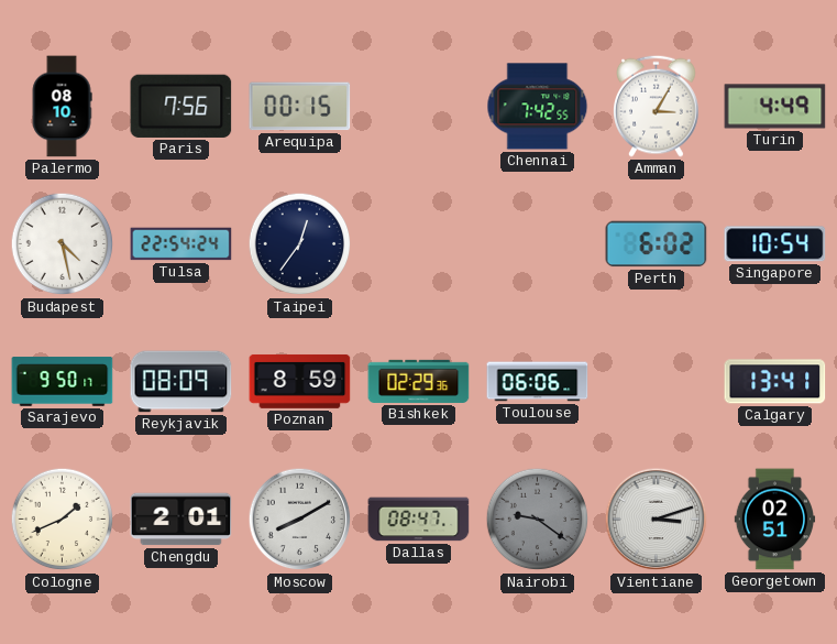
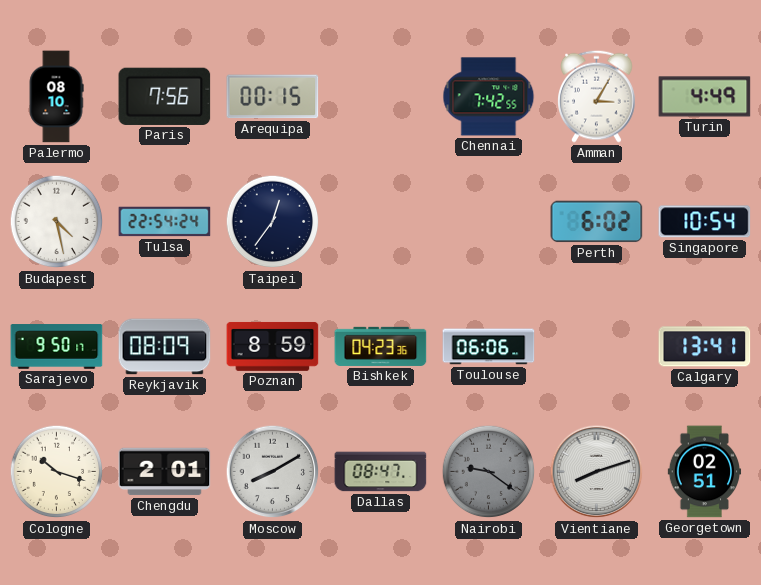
Bishkek: 02:29 -> 04:23
Cologne: 1:41 -> 10:18
Vientiane: 3:12 -> 8:12
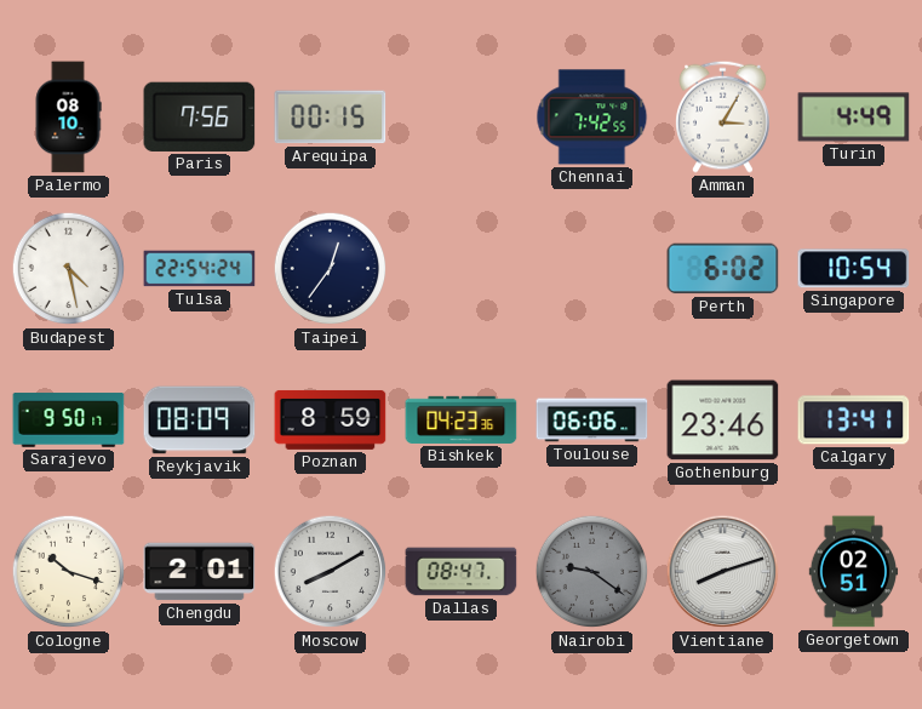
Gothenburg: none -> 23:46
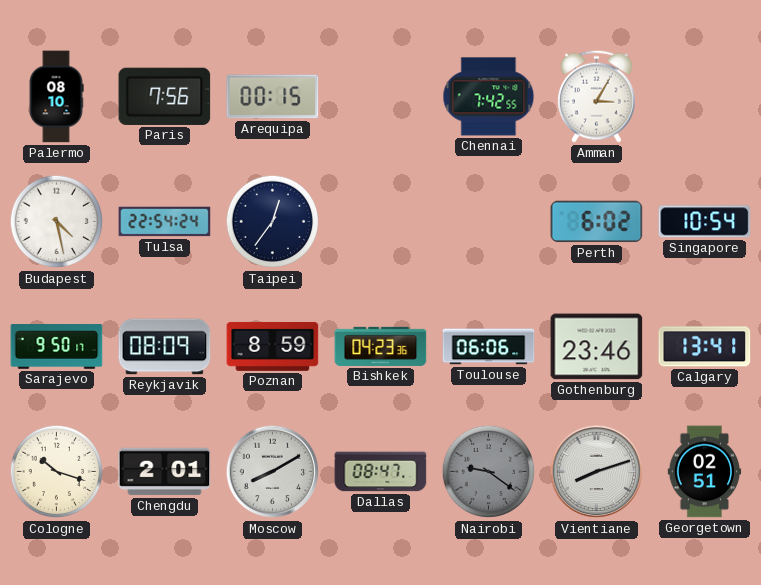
Turin: 4:49 -> none
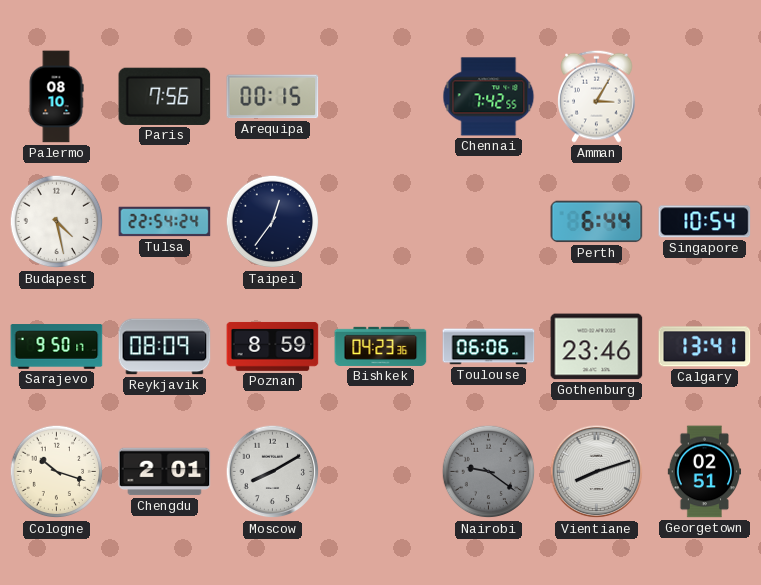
Perth: 6:02 -> 6:44
Dallas: 08:47 -> none
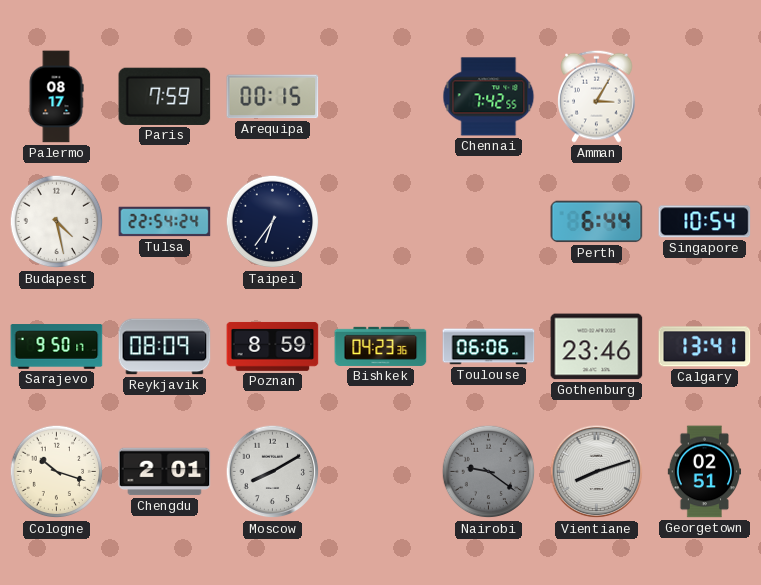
Palermo: 08:10 -> 08:17
Paris: 7:56 -> 7:59
Taipei: 12:36 -> 6:36
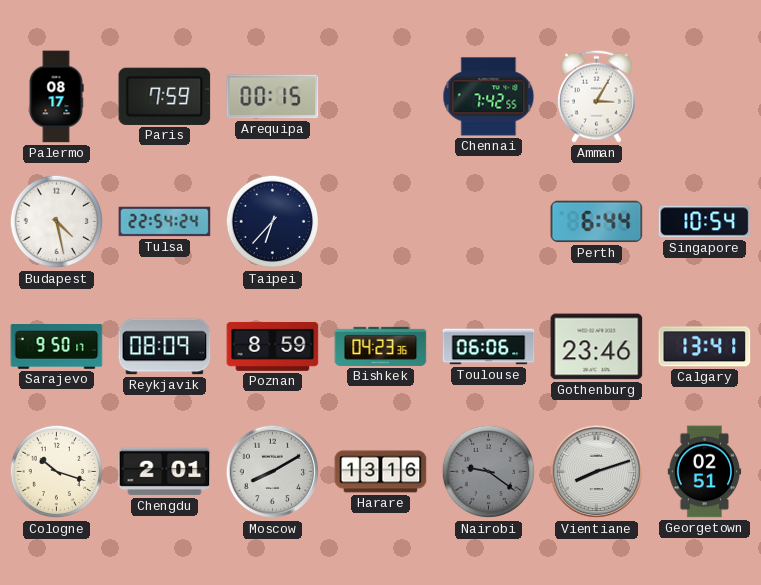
Taipei: 6:36 -> 6:37
Harare: none -> 13:16
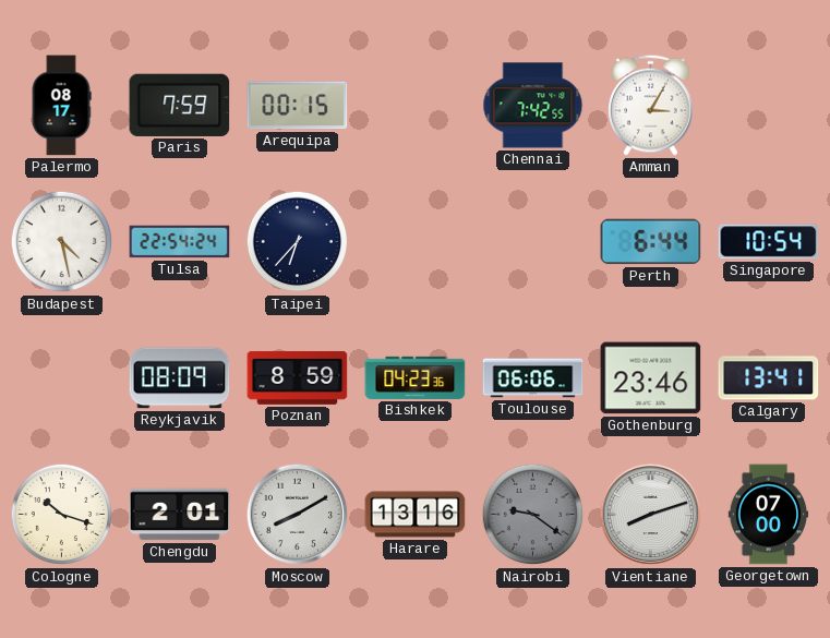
Sarajevo: 9:50 -> none
Georgetown: 02:51 -> 07:00
